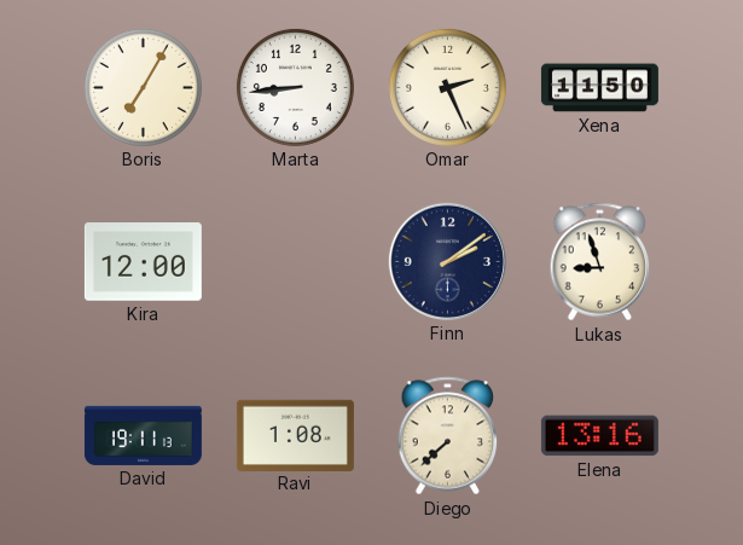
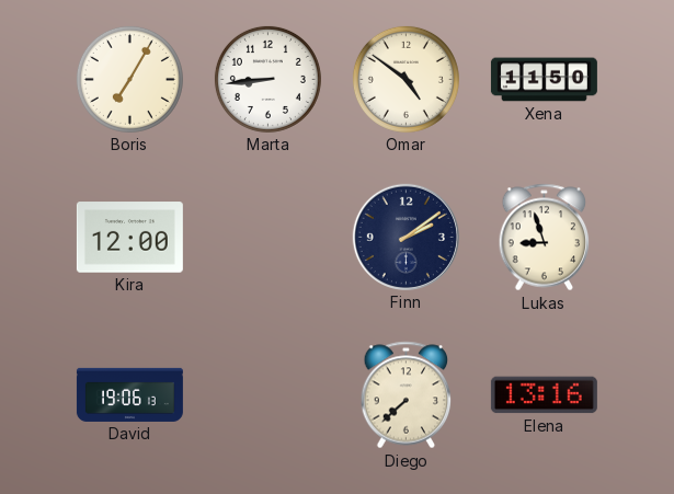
Omar: 2:26 -> 4:51
David: 19:11 -> 19:06
Ravi: 1:08 -> none
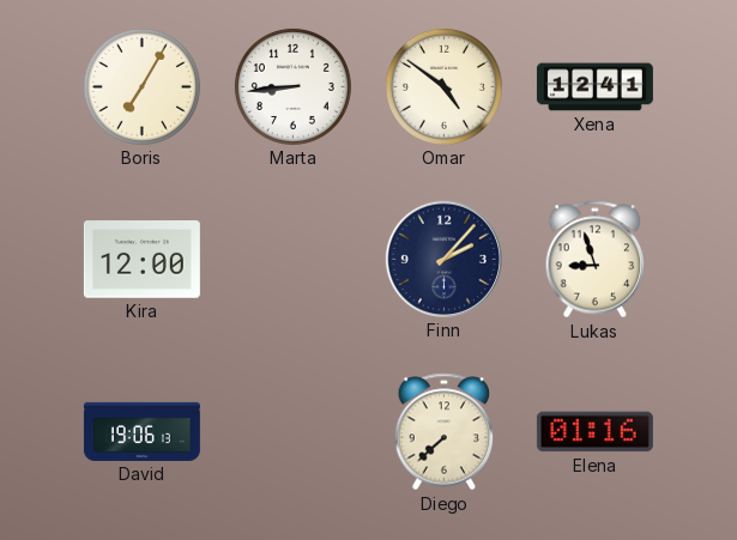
Xena: 11:50 -> 12:41
Finn: 2:09 -> 2:07
Elena: 13:16 -> 01:16
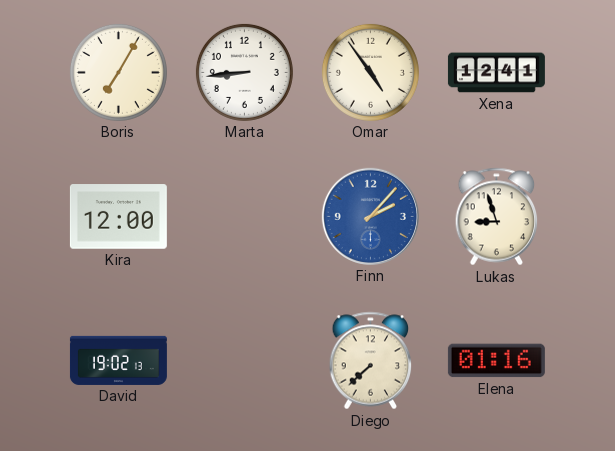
Omar: 4:51 -> 4:54
Finn dial: navy -> blue
David: 19:06 -> 19:02
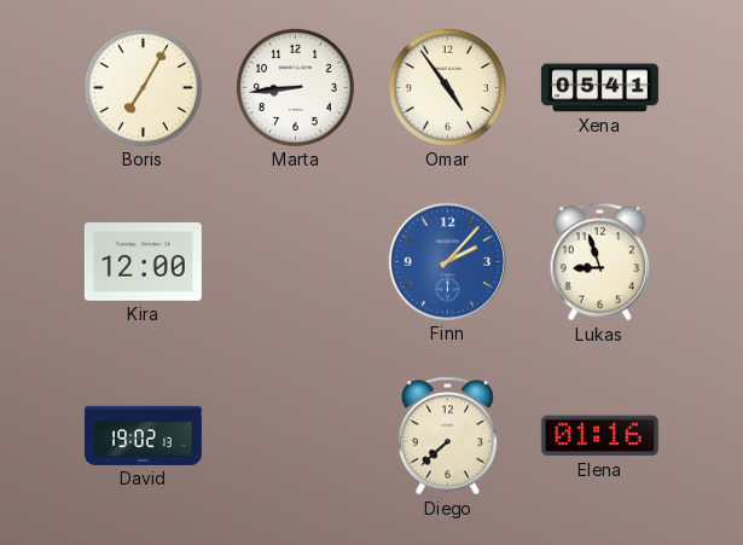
Xena: 12:41 -> 05:41
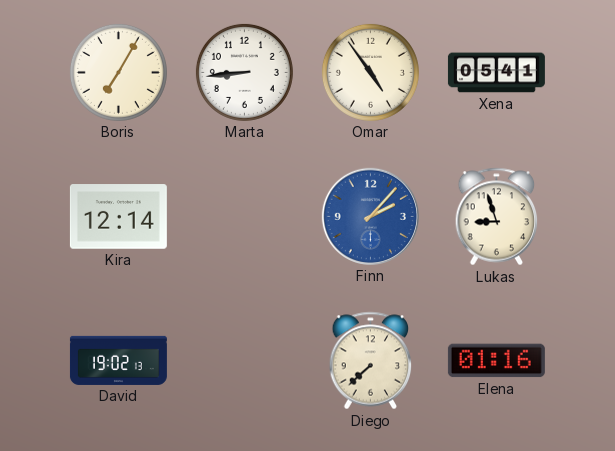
Kira: 12:00 -> 12:14
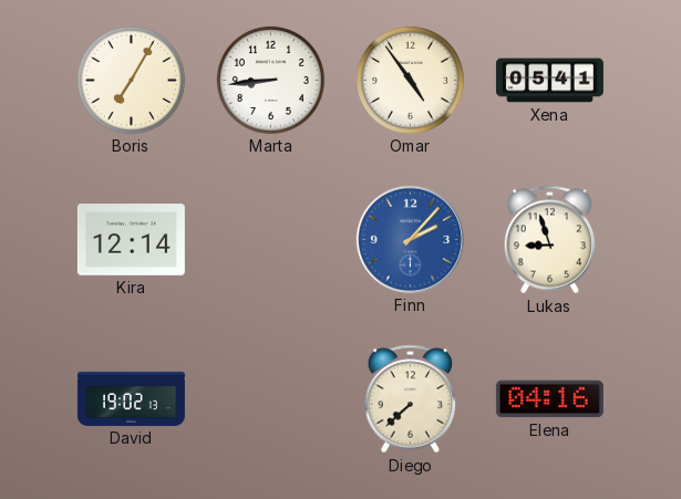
Elena: 01:16 -> 04:16
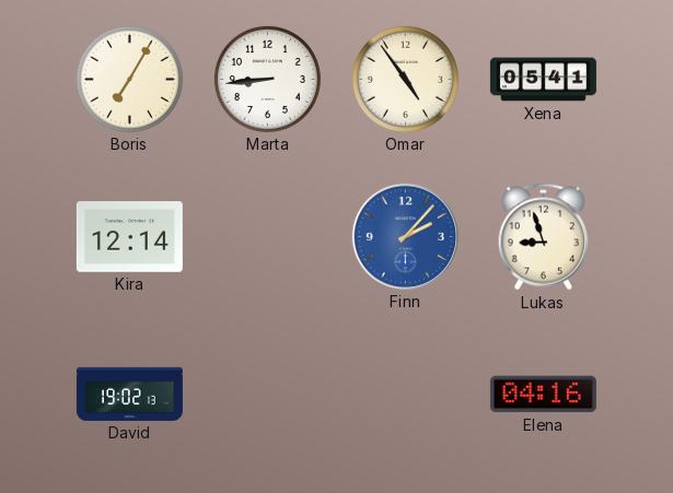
Diego: 7:38 -> none
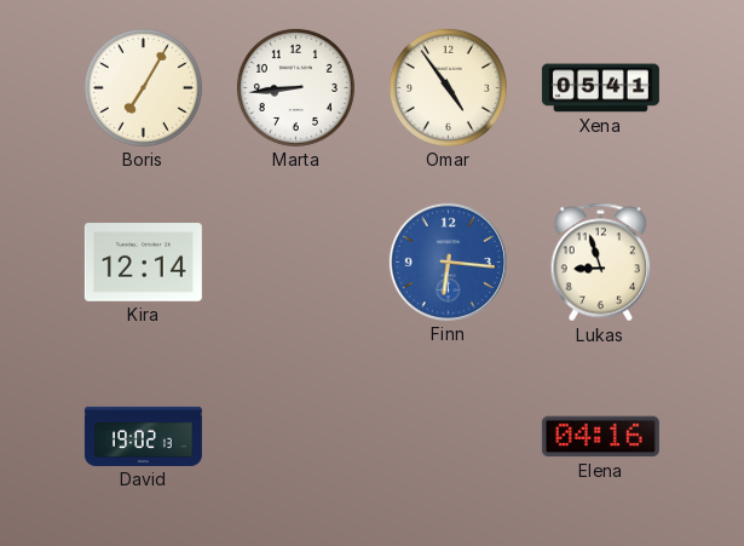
Finn: 2:07 -> 6:16
